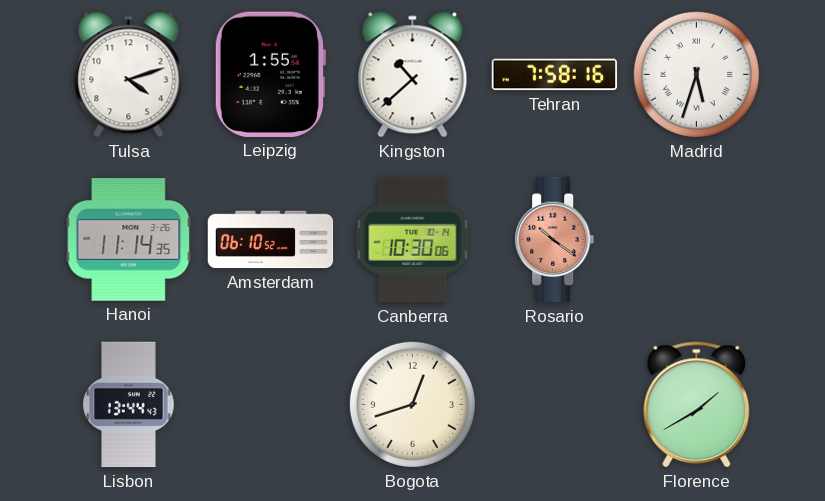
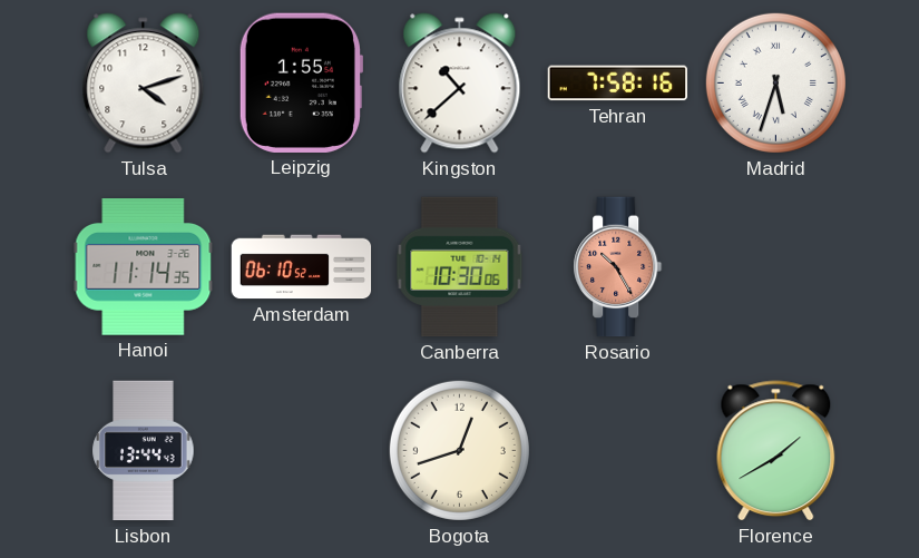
Rosario: 10:21 -> 10:25
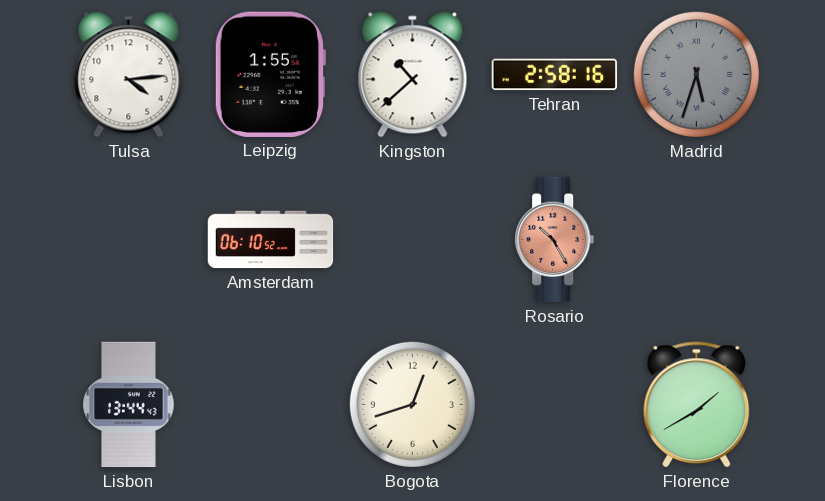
Tulsa: 4:12 -> 4:14
Tehran: 7:58 -> 2:58
Madrid dial: white -> grey
Hanoi: 11:14 -> none
Canberra: 10:30 -> none
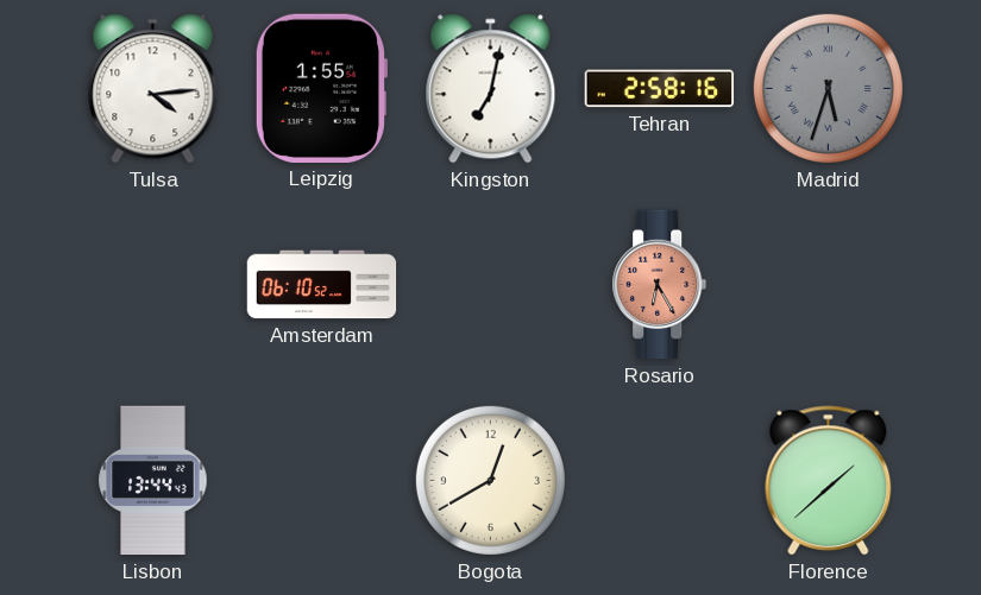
Kingston: 10:38 -> 7:02
Rosario: 10:25 -> 6:25
Bogota: 12:42 -> 12:40
Florence: 1:40 -> 1:38
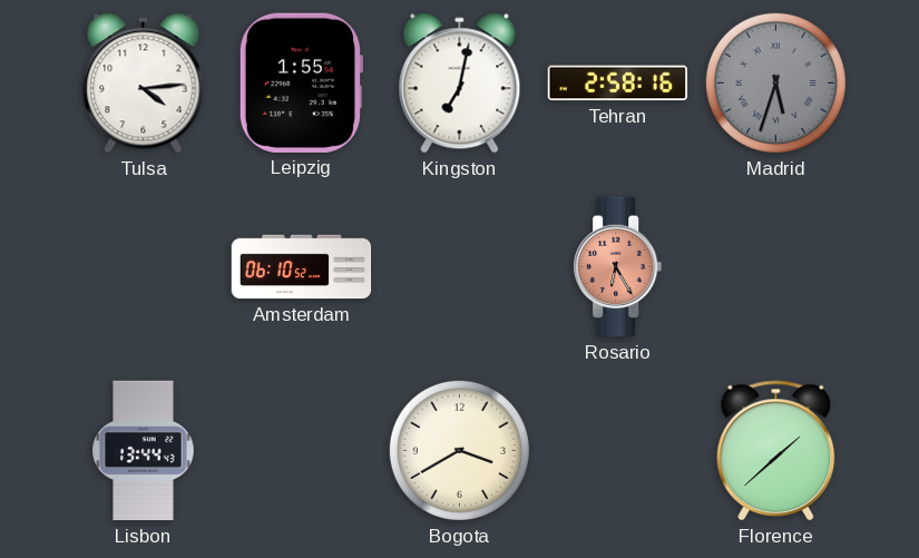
Bogota: 12:40 -> 3:40
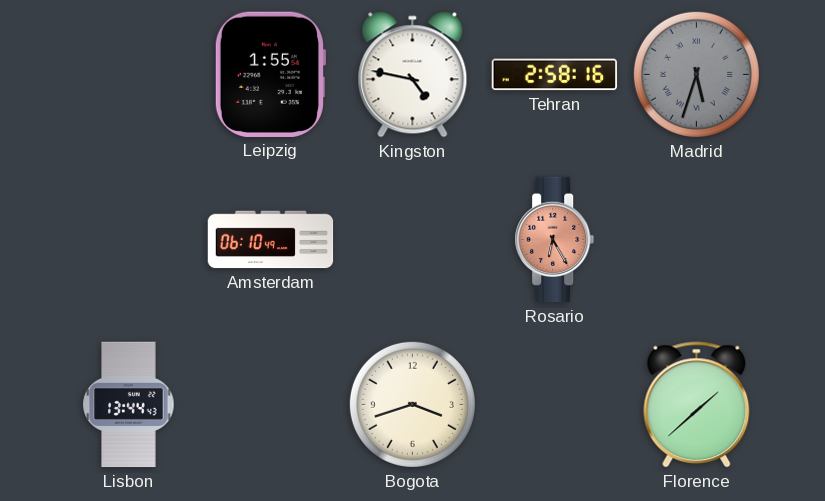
Tulsa: 4:14 -> none
Kingston: 7:02 -> 4:47
Amsterdam: 06:10:52 -> 06:10:49
Bogota: 3:40 -> 3:42
